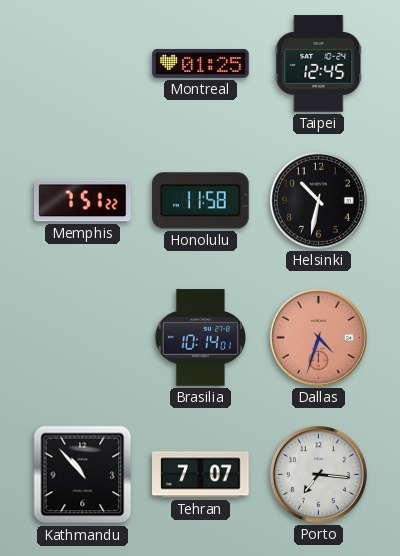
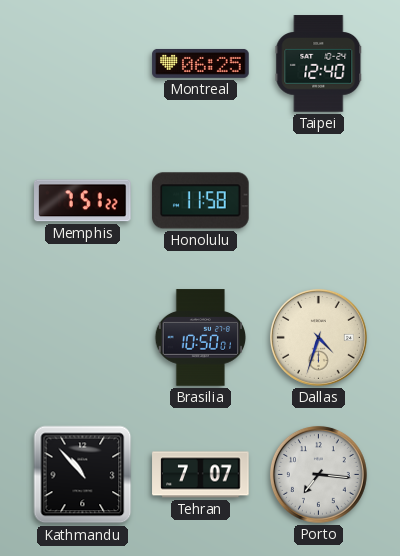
Montreal: 01:25 -> 06:25
Taipei: 12:45 -> 12:40
Helsinki: 10:32 -> none
Brasilia: 10:14 -> 10:50
Dallas dial: salmon -> cream
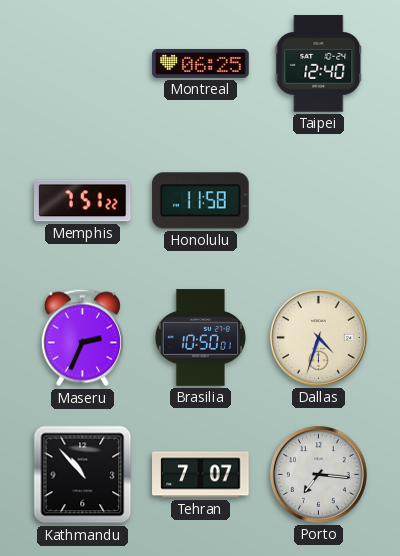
Maseru: none -> 2:34
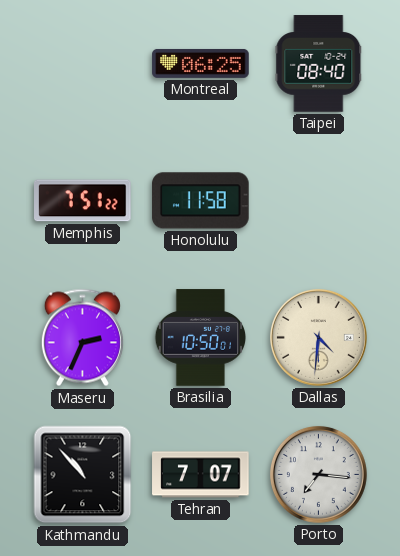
Taipei: 12:40 -> 08:40
Dallas: 4:33 -> 4:31
